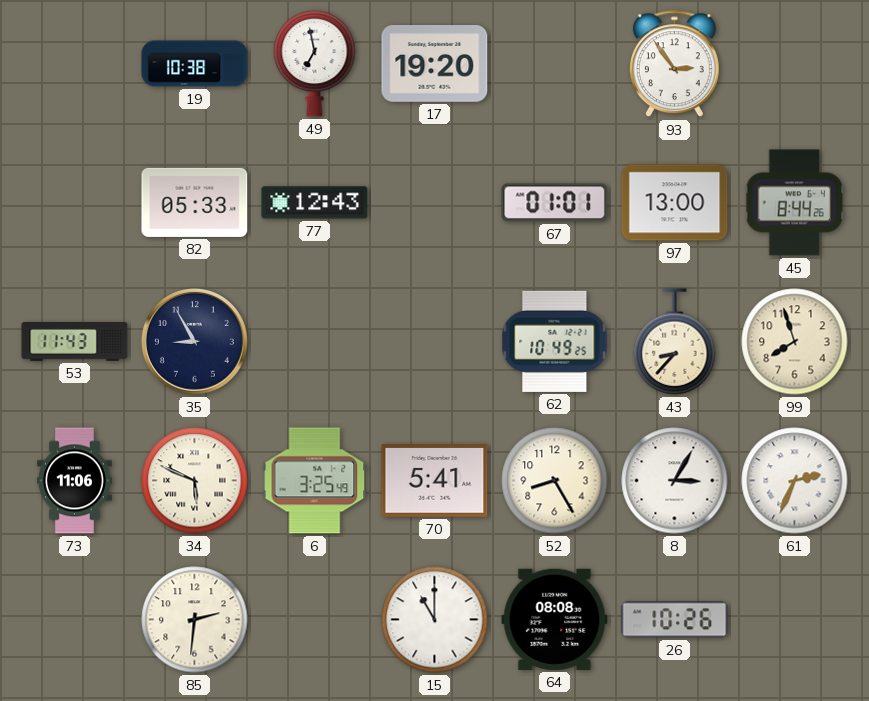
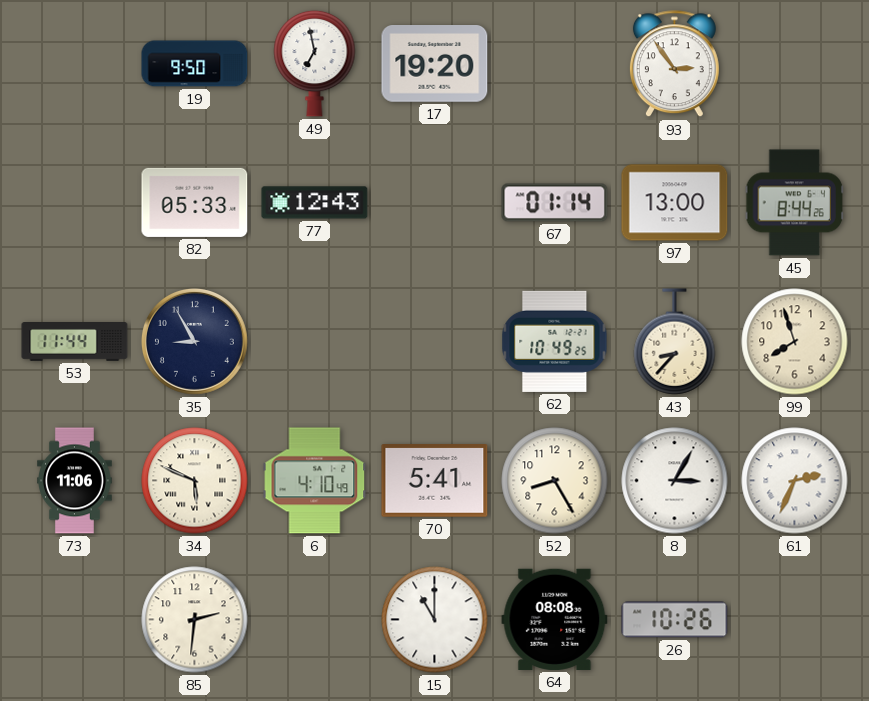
19: 10:38 -> 9:50
67: 01:01 -> 01:14
53: 11:43 -> 11:44
6: 3:25 -> 4:10
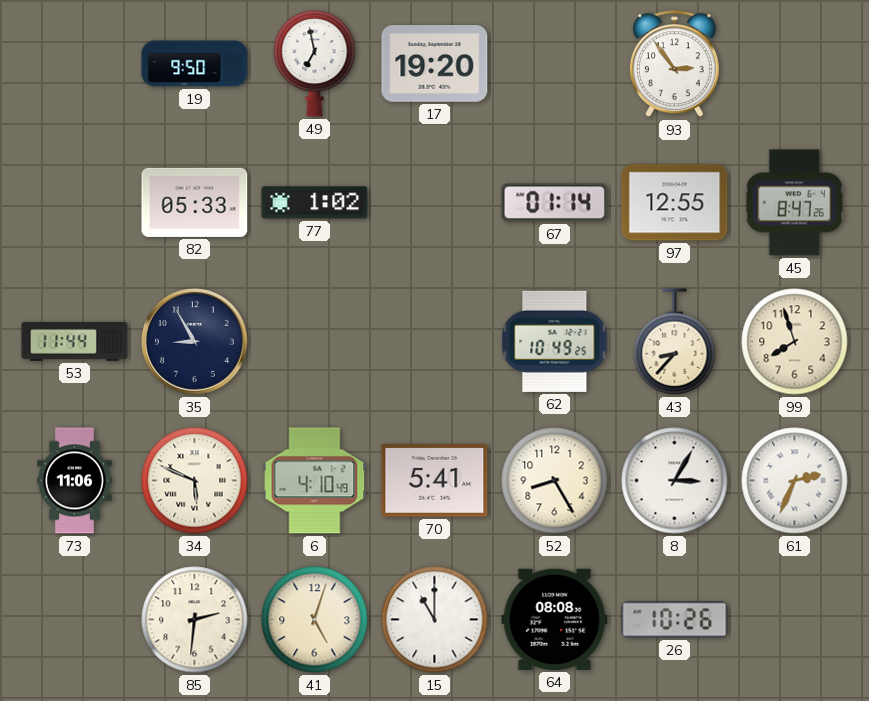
77: 12:43 -> 1:02
97: 13:00 -> 12:55
45: 8:44 -> 8:47
41: none -> 5:03
